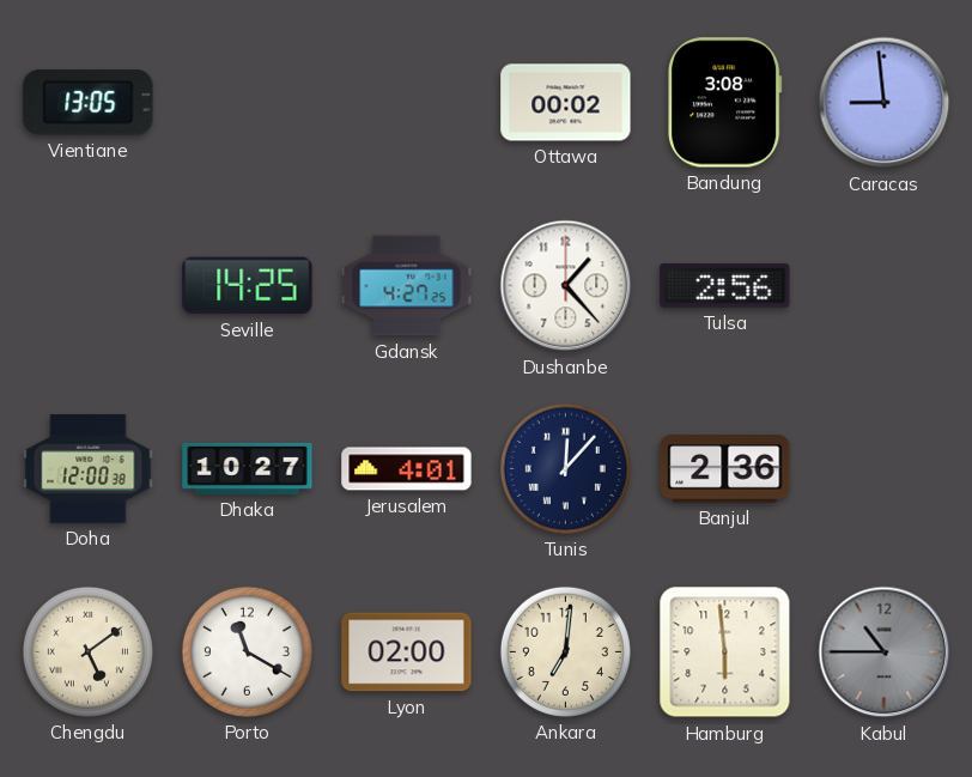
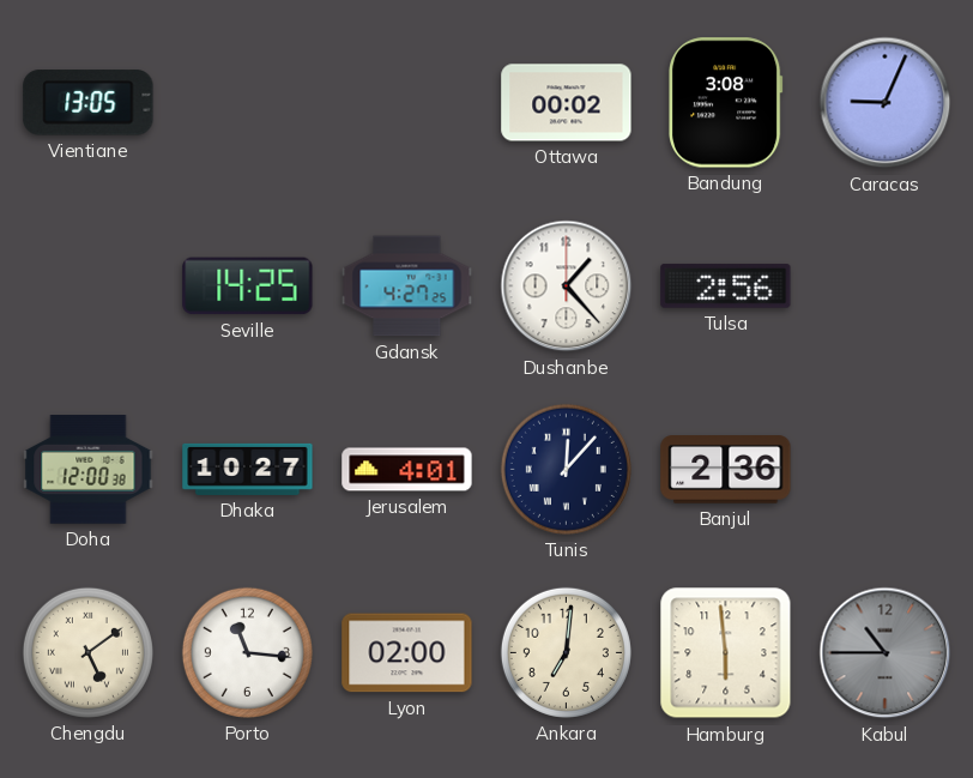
Caracas: 8:59 -> 9:04
Porto: 11:20 -> 11:16
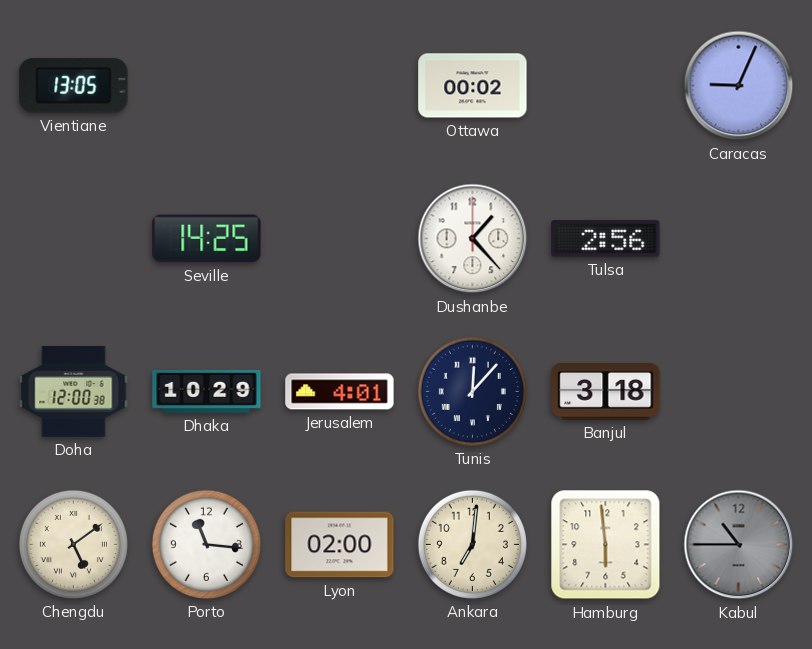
Bandung: 3:08 -> none
Gdansk: 4:27 -> none
Dhaka: 10:27 -> 10:29
Banjul: 2:36 -> 3:18
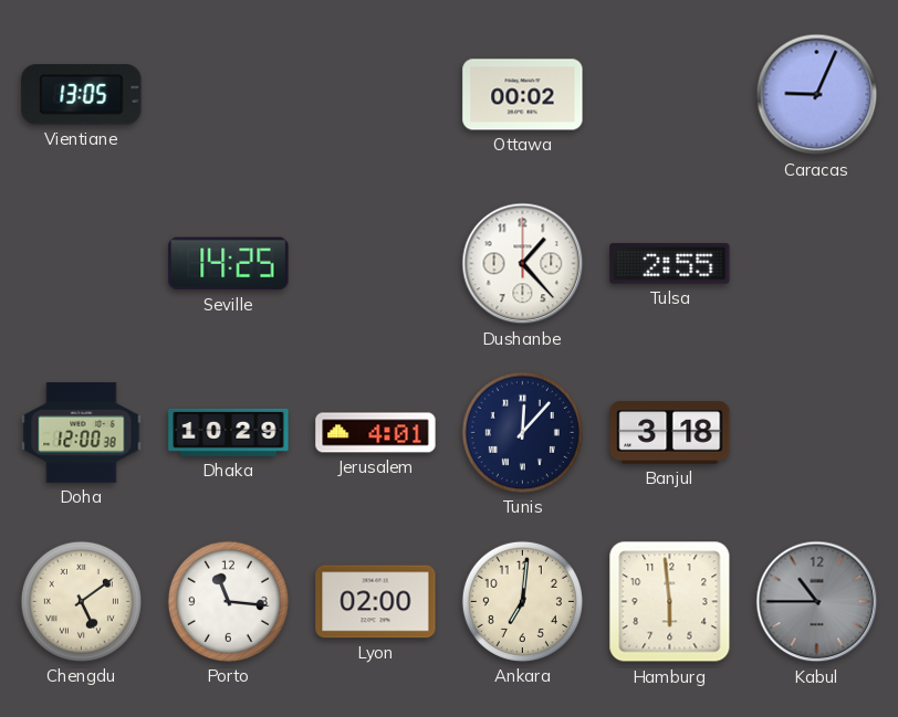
Tulsa: 2:56 -> 2:55
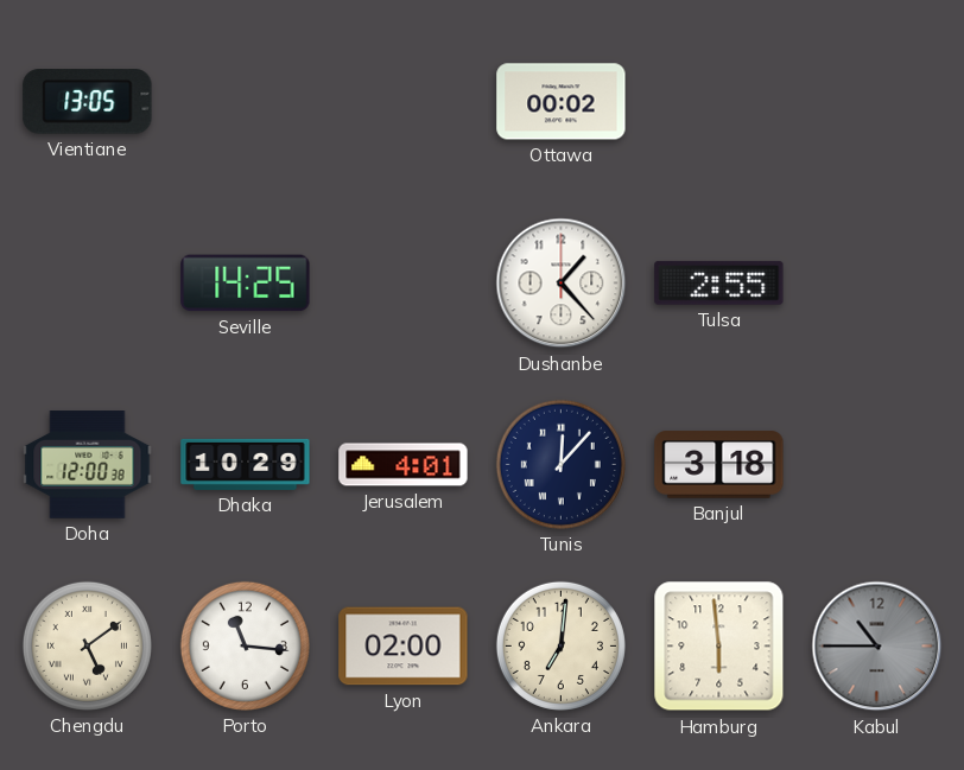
Caracas: 9:04 -> none
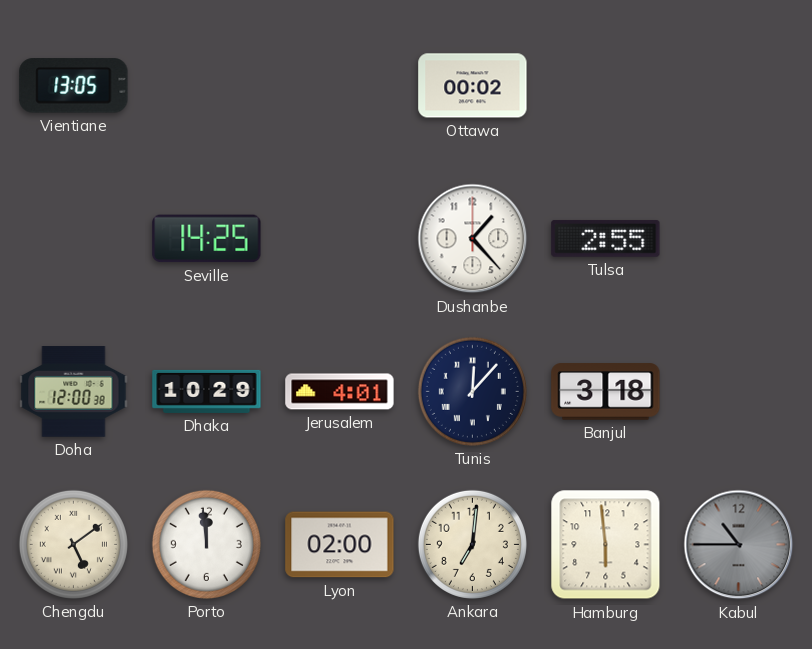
Porto: 11:16 -> 11:59
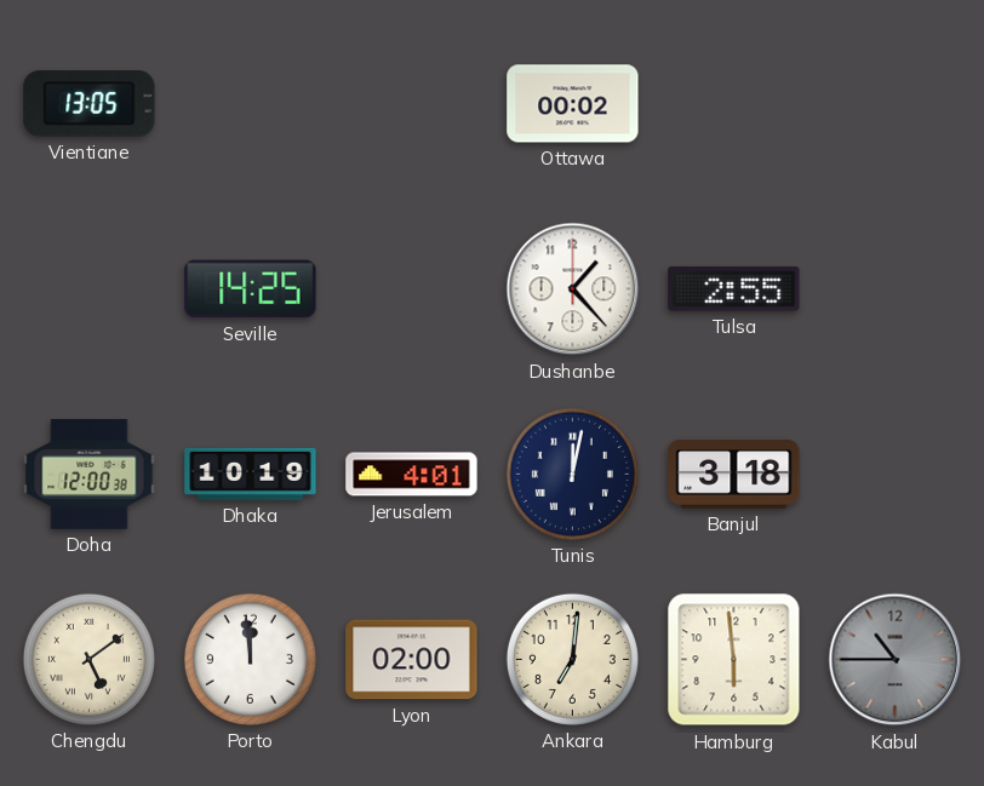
Dhaka: 10:29 -> 10:19
Tunis: 12:07 -> 12:02
